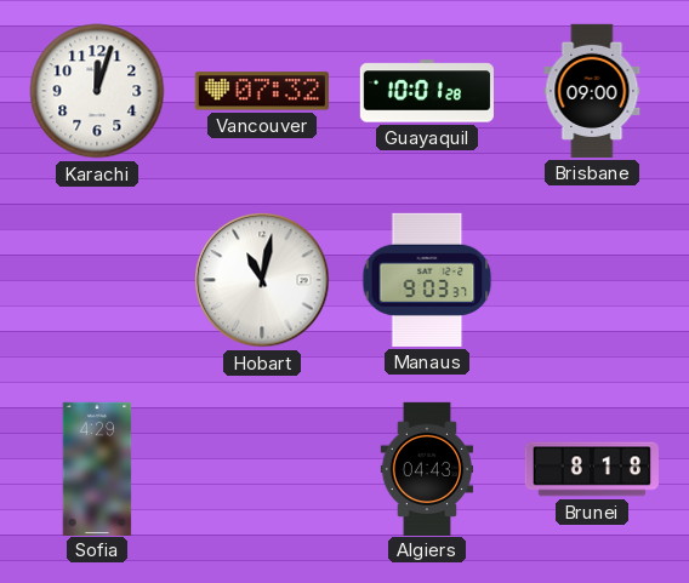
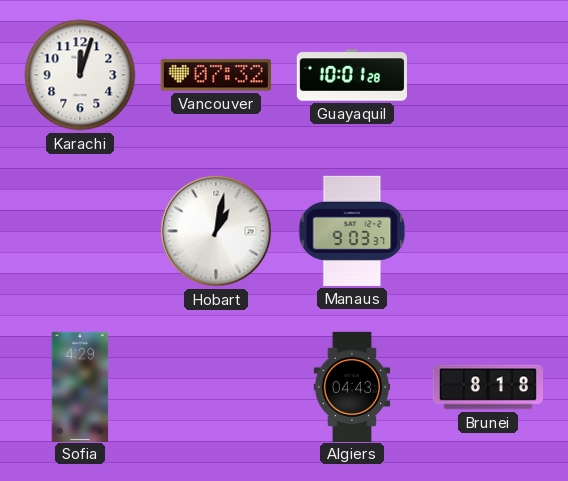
Brisbane: 09:00 -> none
Hobart: 11:02 -> 1:02
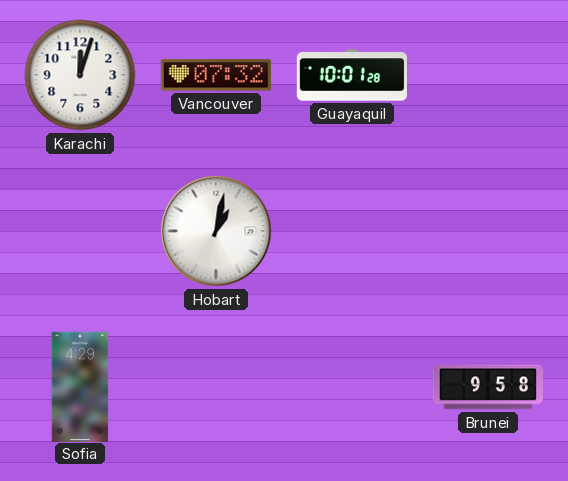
Manaus: 9:03 -> none
Algiers: 04:43 -> none
Brunei: 8:18 -> 9:58
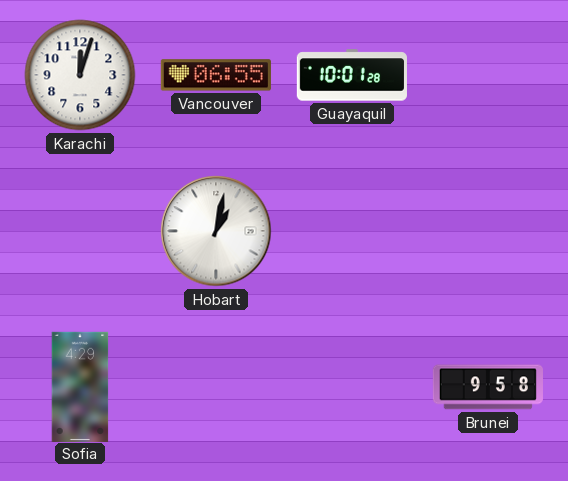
Vancouver: 07:32 -> 06:55
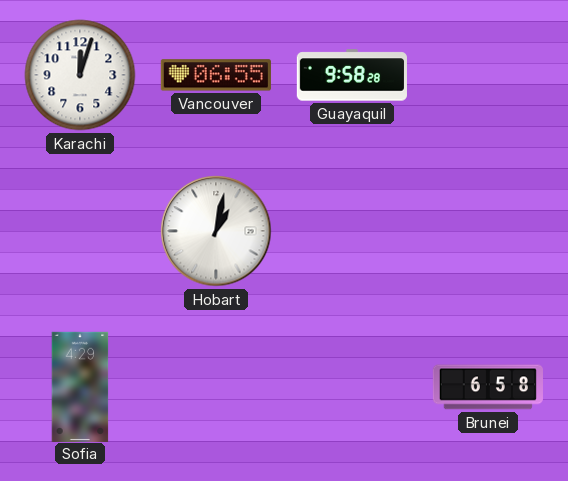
Guayaquil: 10:01 -> 9:58
Brunei: 9:58 -> 6:58
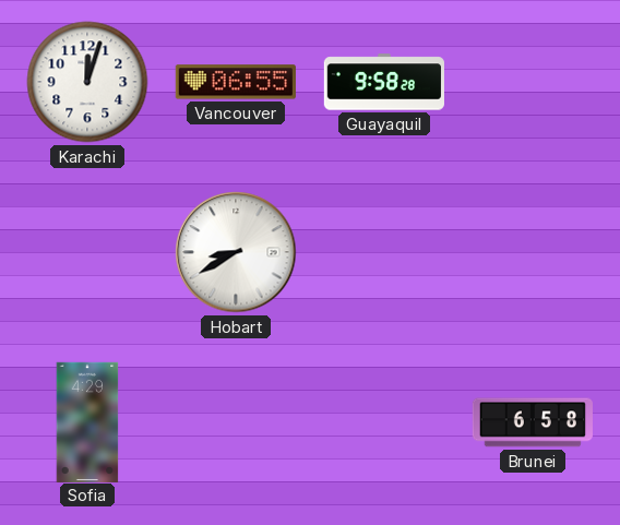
Hobart: 1:02 -> 8:40
